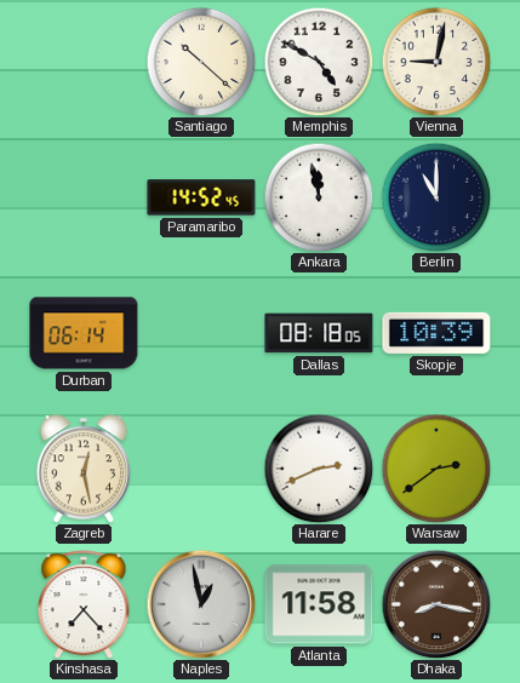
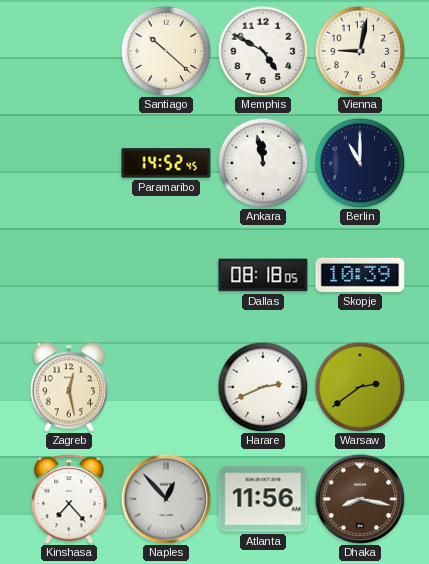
Durban: 06:14 -> none
Naples: 12:58 -> 12:53
Atlanta: 11:58 -> 11:56
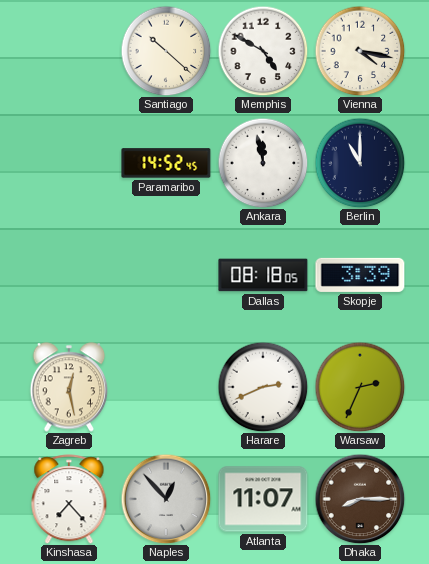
Vienna: 9:02 -> 4:17
Skopje: 10:39 -> 3:39
Warsaw: 2:39 -> 2:34
Atlanta: 11:56 -> 11:07
Dhaka: 8:17 -> 8:15
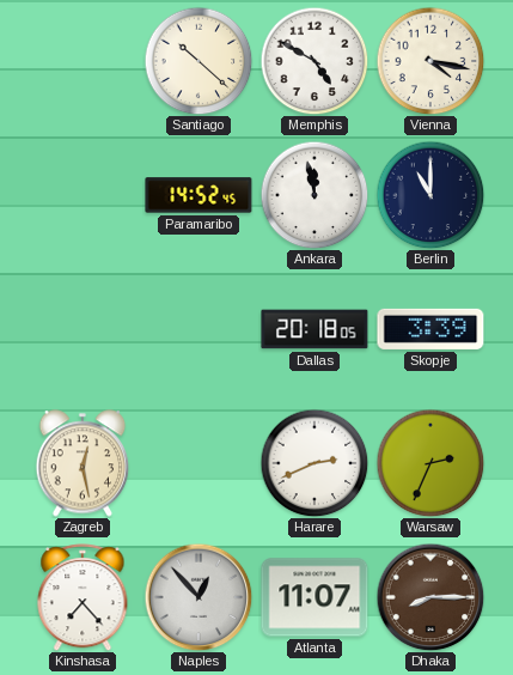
Dallas: 08:18 -> 20:18
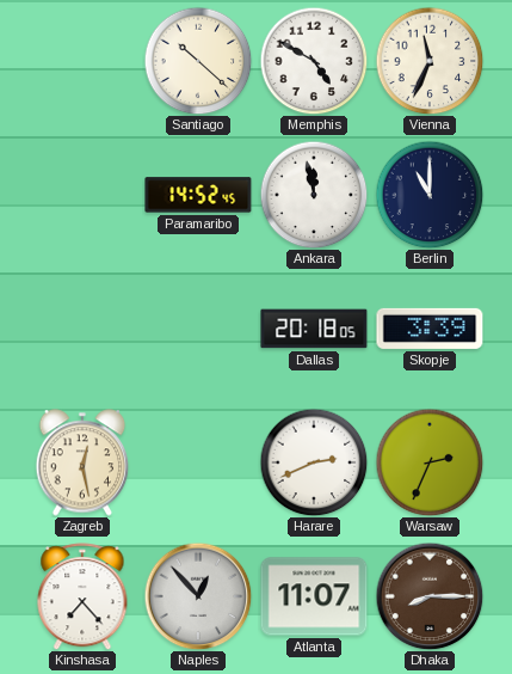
Vienna: 4:17 -> 11:34
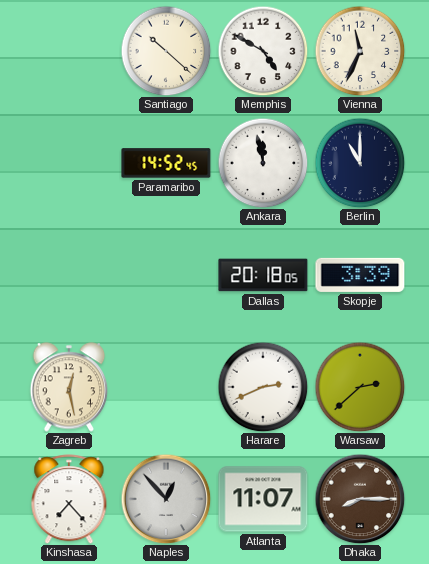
Warsaw: 2:34 -> 2:38
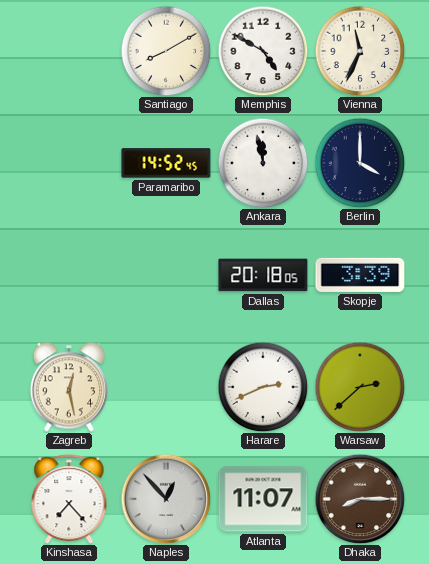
Santiago: 10:22 -> 8:10
Berlin: 11:00 -> 4:00
